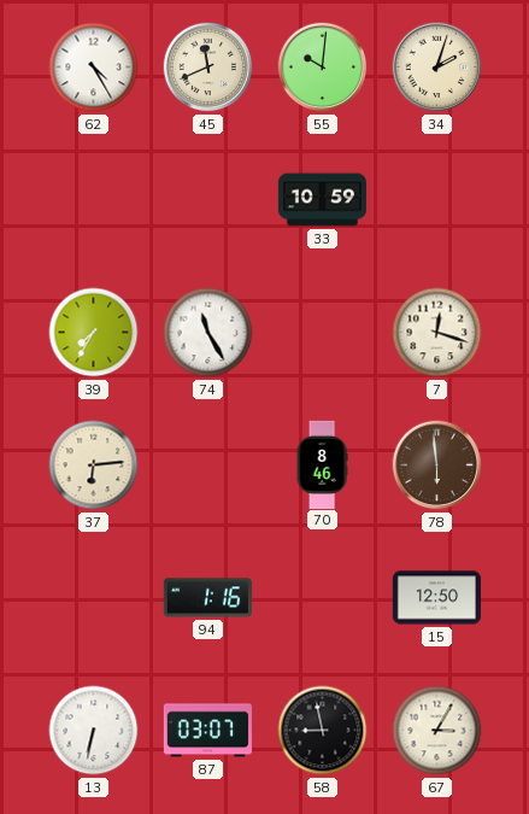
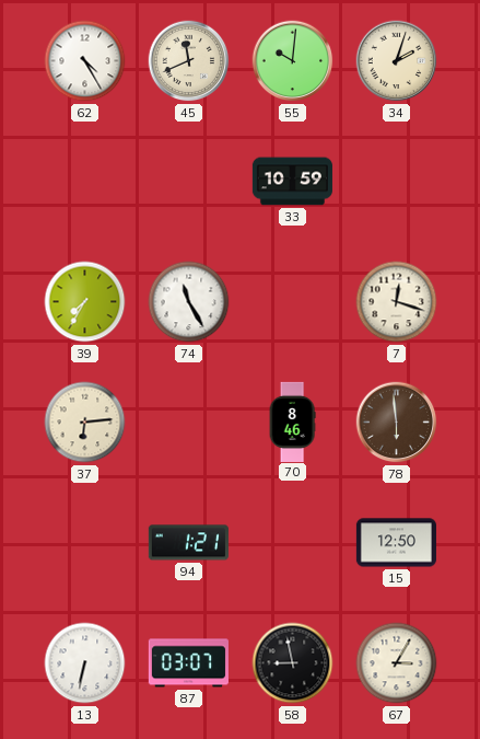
94: 1:16 -> 1:21
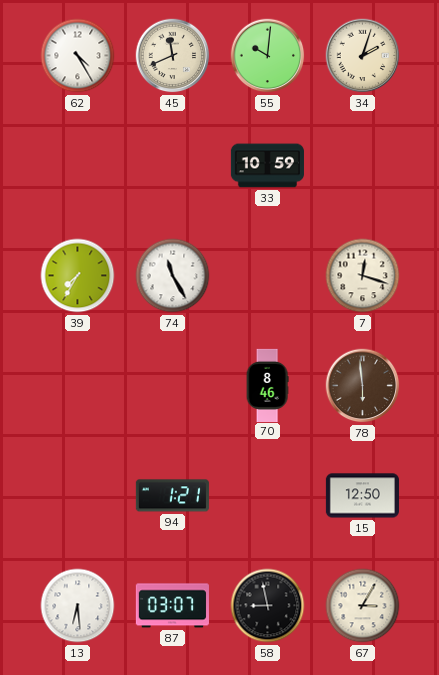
37: 6:14 -> none
13: 6:32 -> 6:29
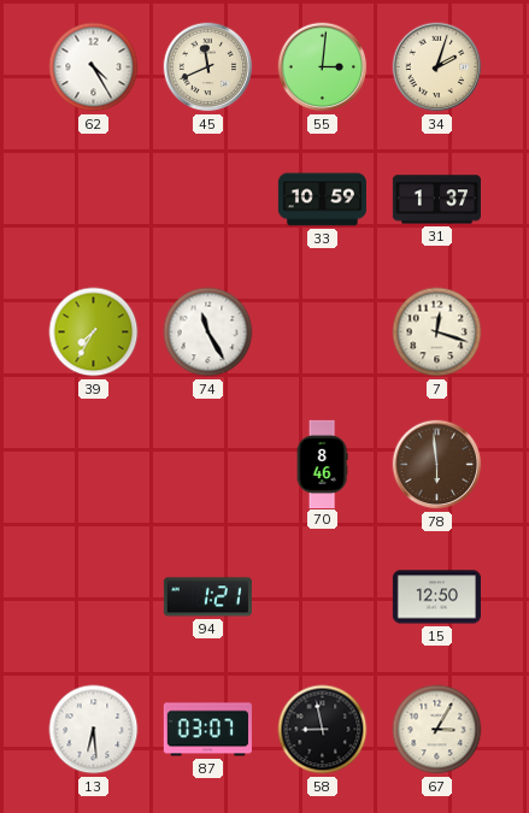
55: 10:01 -> 3:01
31: none -> 1:37
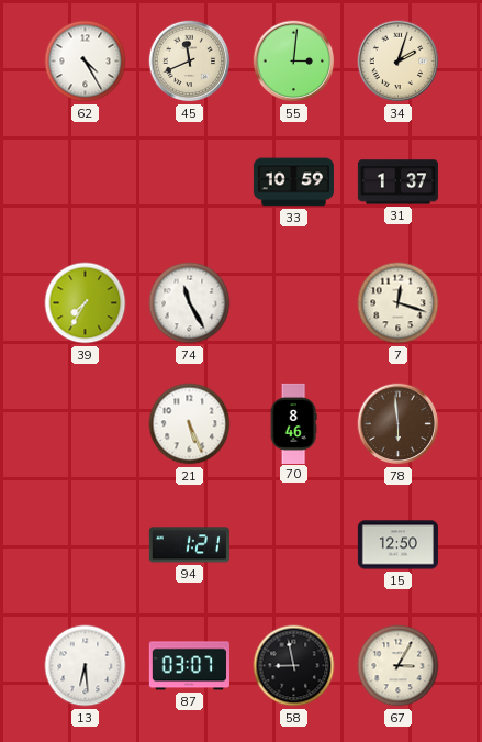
21: none -> 5:26
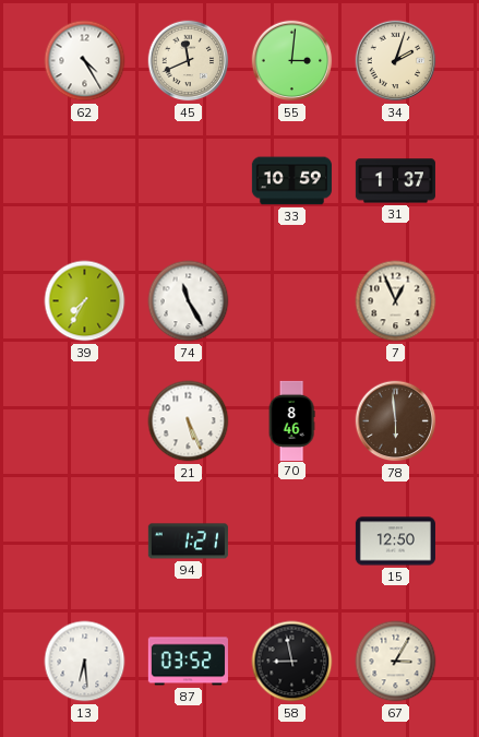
7: 12:18 -> 12:56
87: 03:07 -> 03:52
